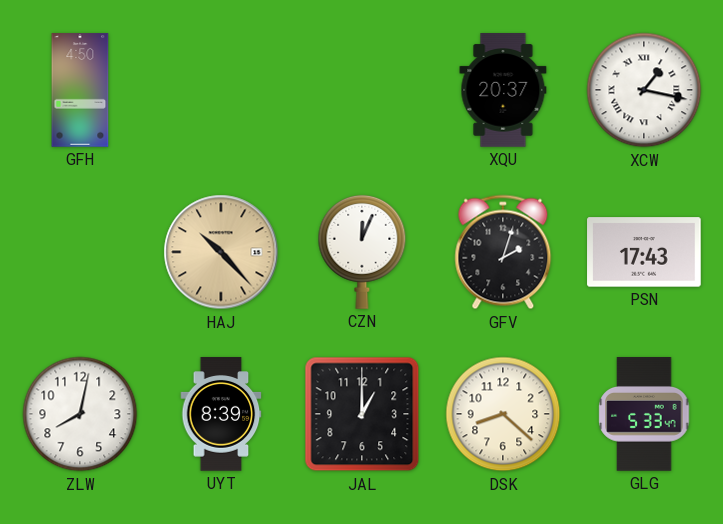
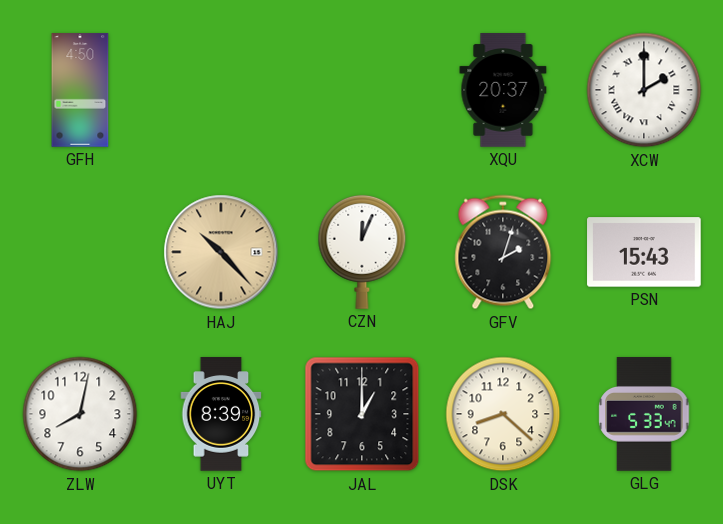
XCW: 1:17 -> 2:00
PSN: 17:43 -> 15:43
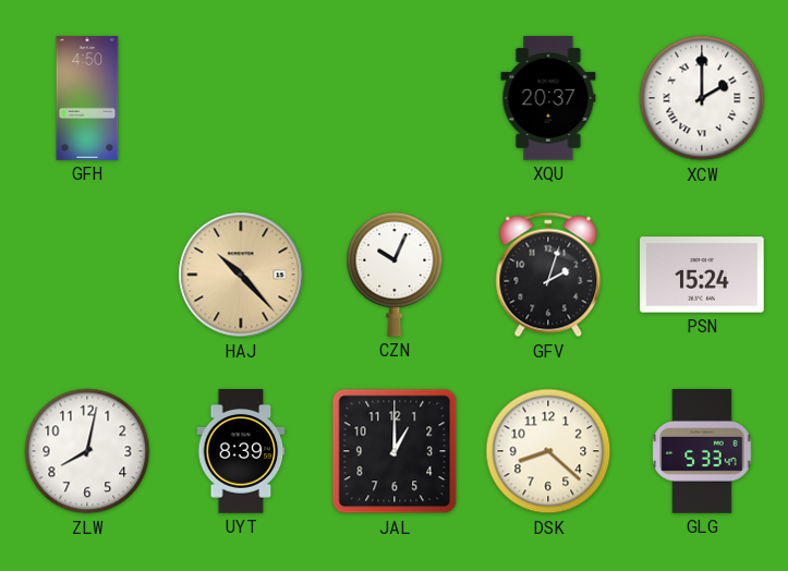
CZN: 12:04 -> 10:04
PSN: 15:43 -> 15:24
